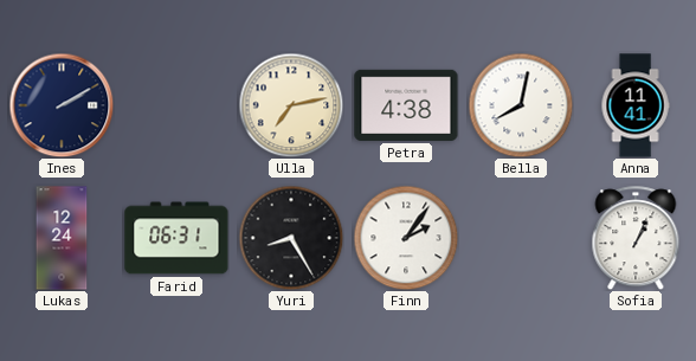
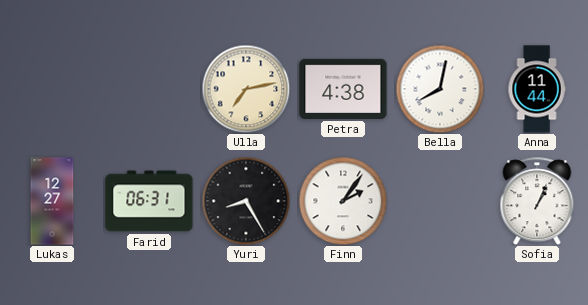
Ines: 2:10 -> none
Anna: 11:41 -> 11:44
Lukas: 12:24 -> 12:27
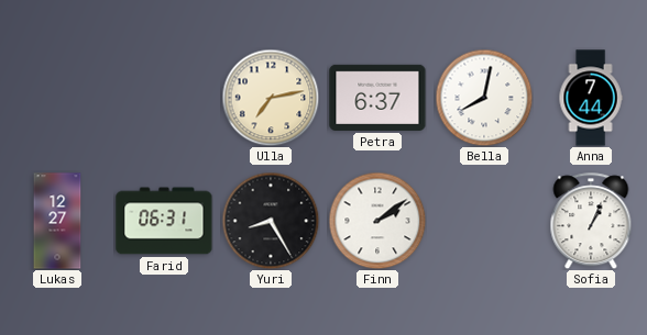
Petra: 4:38 -> 6:37
Anna: 11:44 -> 7:44
Finn: 2:06 -> 2:09
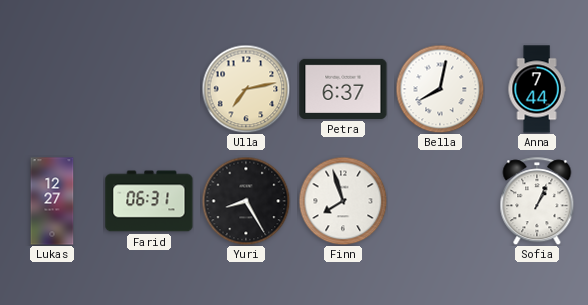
Finn: 2:09 -> 7:57
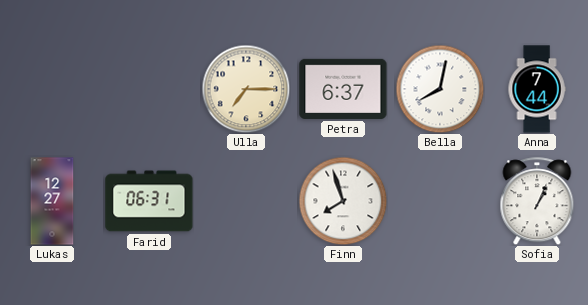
Ulla: 7:13 -> 7:15
Yuri: 8:25 -> none
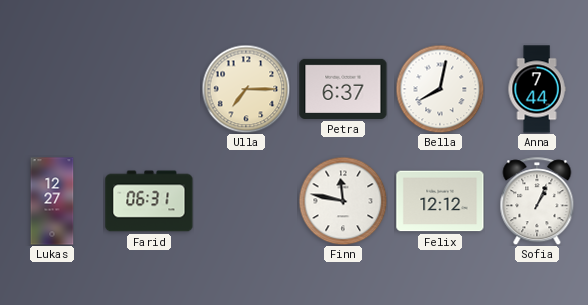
Finn: 7:57 -> 11:47
Felix: none -> 12:12
